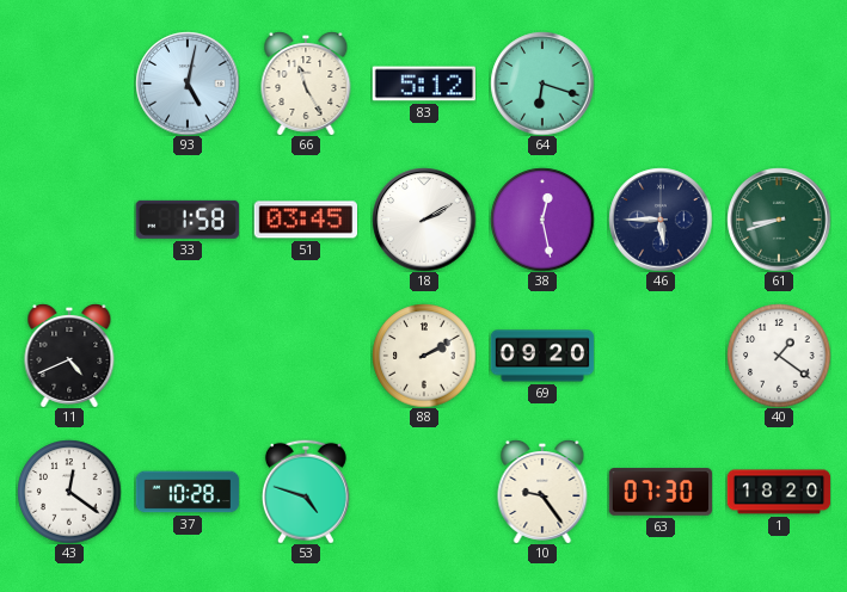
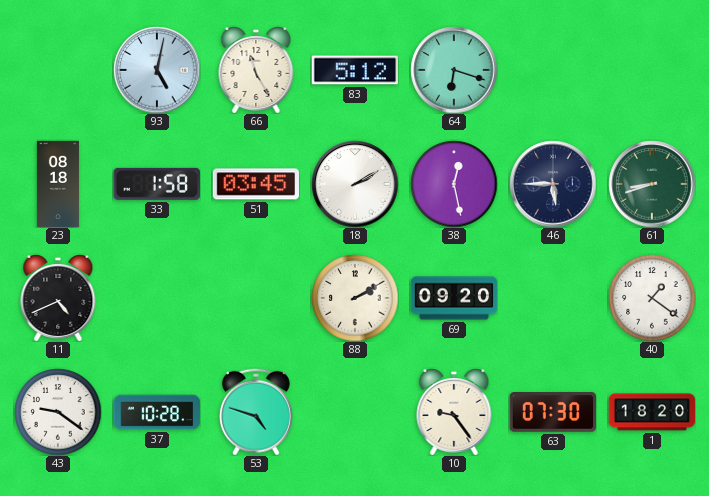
23: none -> 08:18
43: 12:21 -> 9:21
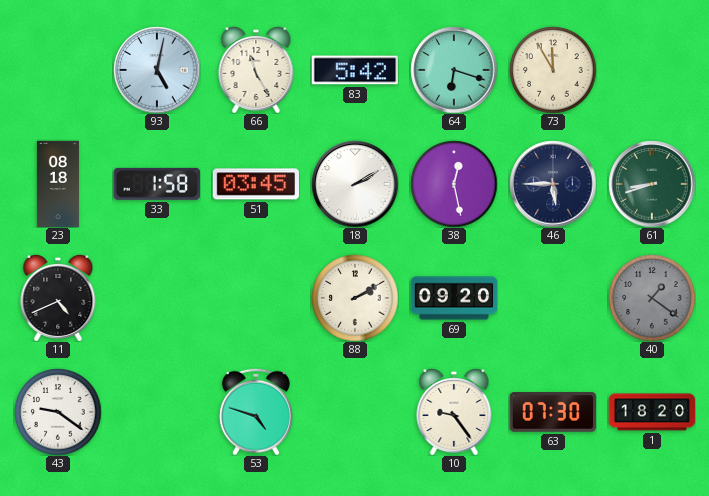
83: 5:12 -> 5:42
73: none -> 11:55
40 dial: white -> grey
37: 10:28 -> none
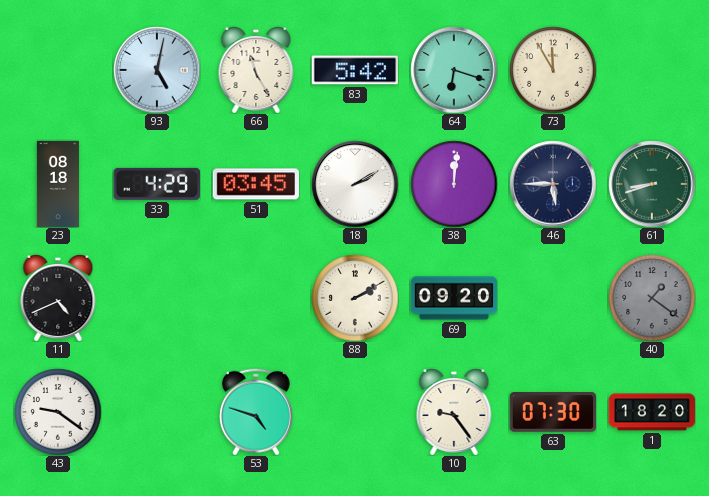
33: 1:58 -> 4:29
38: 12:28 -> 12:01
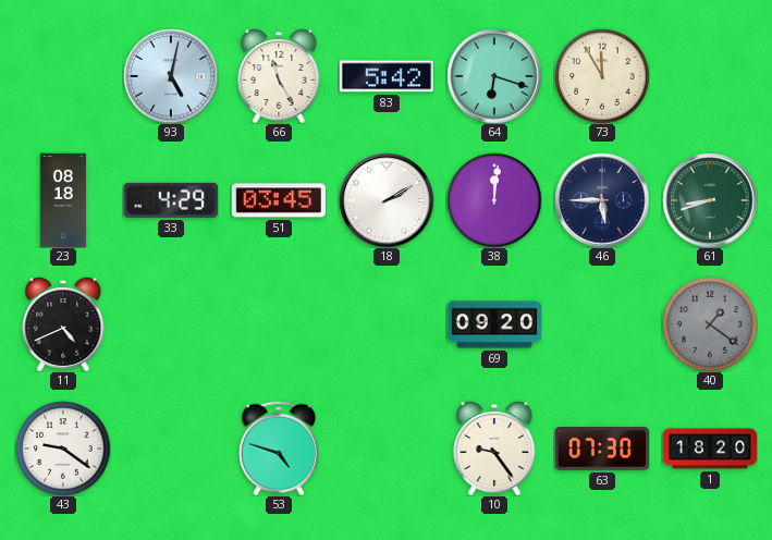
88: 2:10 -> none
